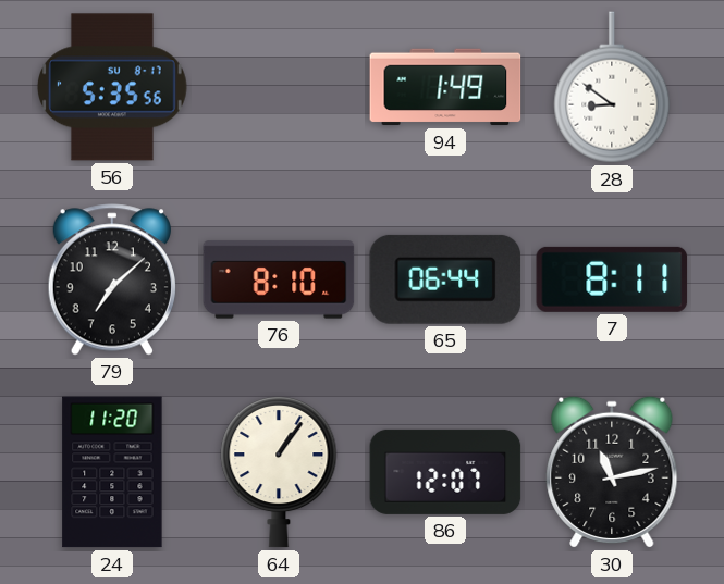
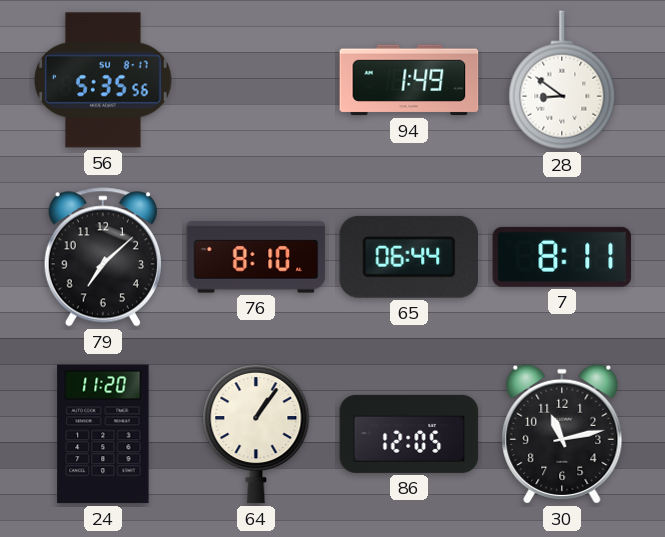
86: 12:07 -> 12:05
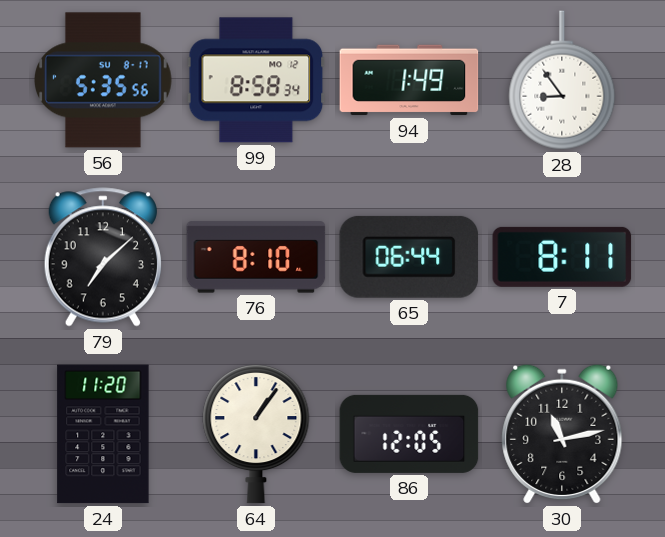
99: none -> 8:58
28: 8:51 -> 8:54
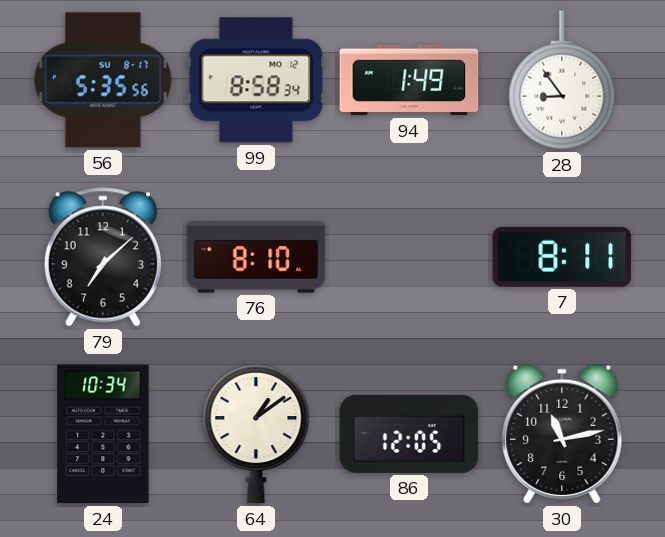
65: 06:44 -> none
24: 11:20 -> 10:34
64: 1:06 -> 1:09
